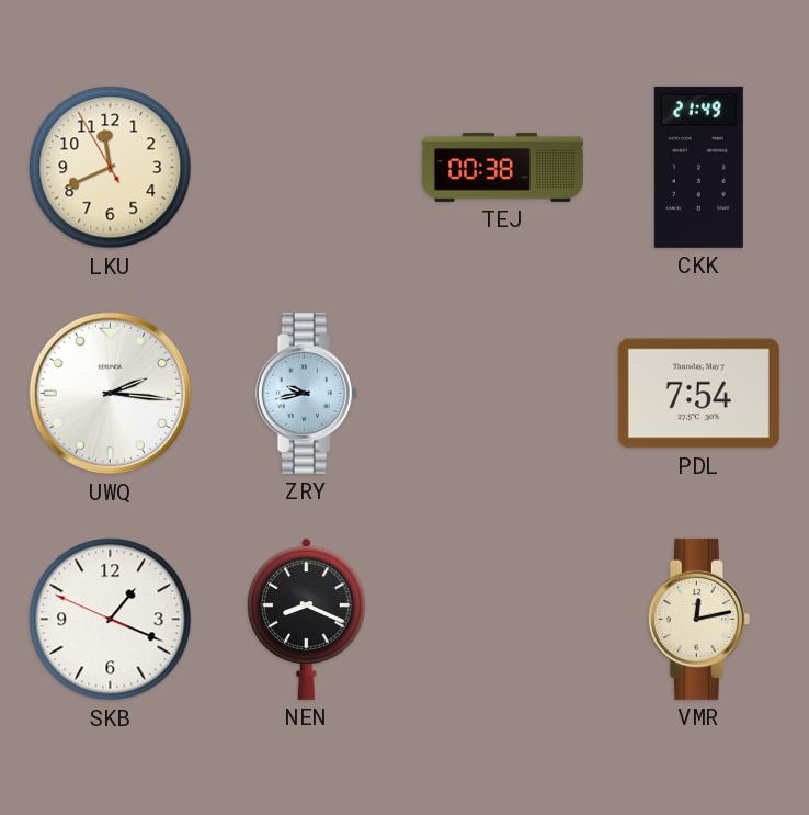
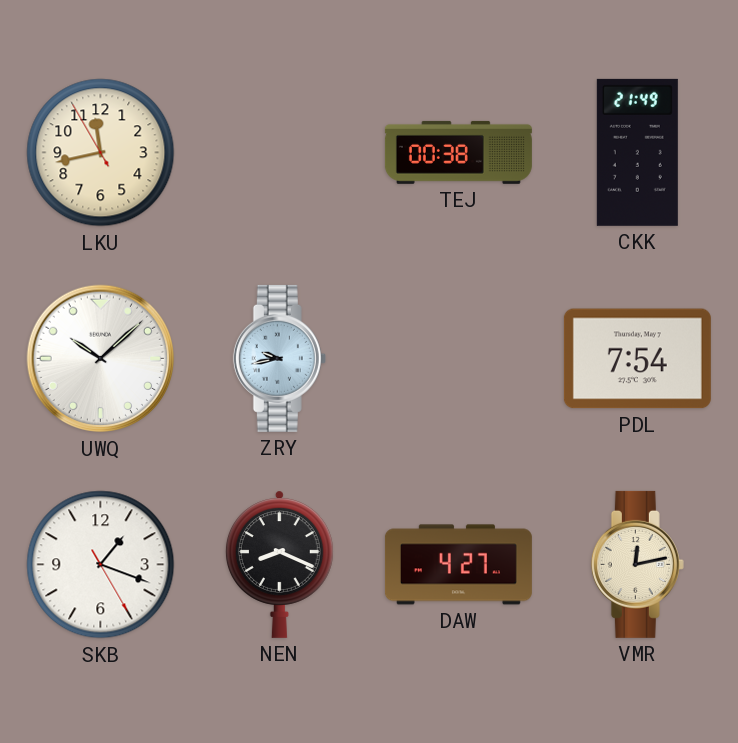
LKU: 11:40 -> 11:42
UWQ: 2:16 -> 10:08
SKB: 1:18:49 -> 1:18:25
DAW: none -> 4:27
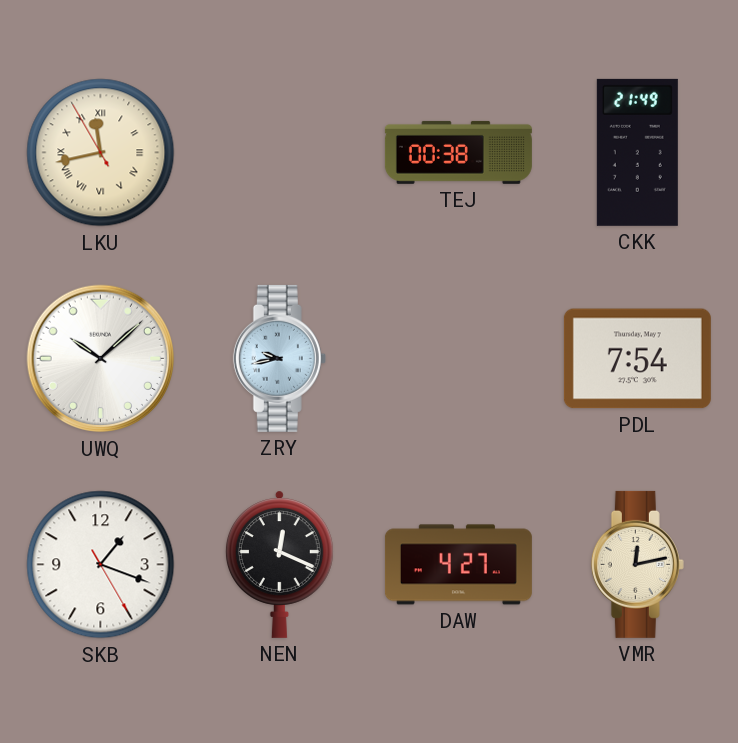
LKU numerals: Arabic -> Roman
NEN: 8:19 -> 12:19
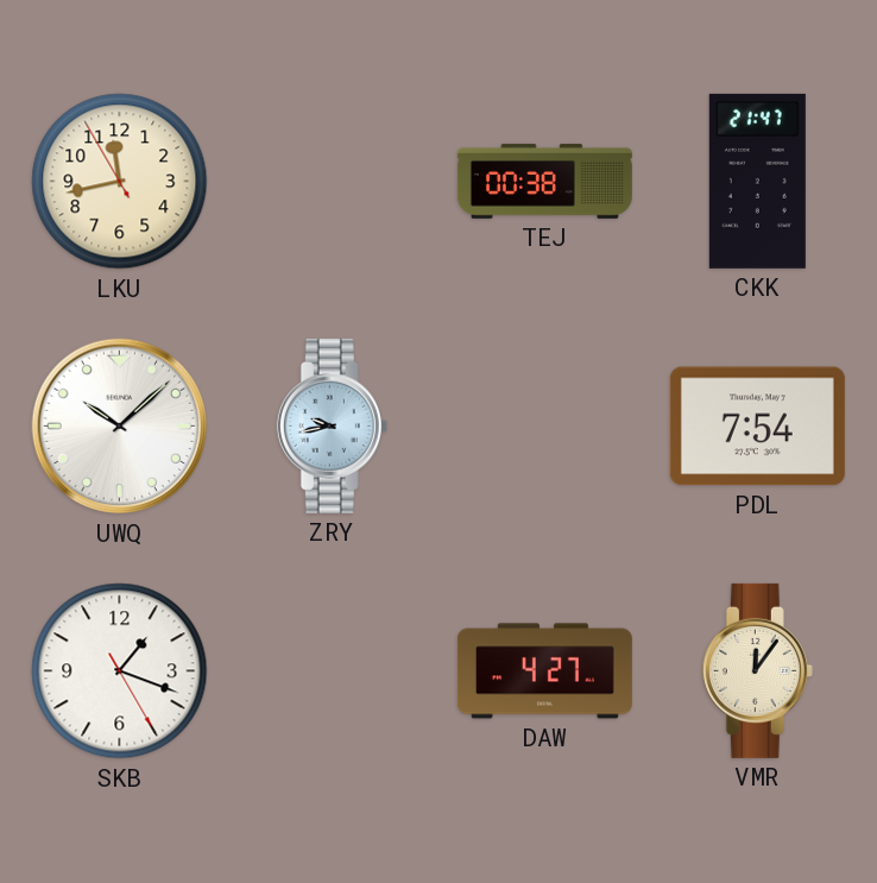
LKU numerals: Roman -> Arabic
CKK: 21:49 -> 21:47
NEN: 12:19 -> none
VMR: 12:13 -> 12:06
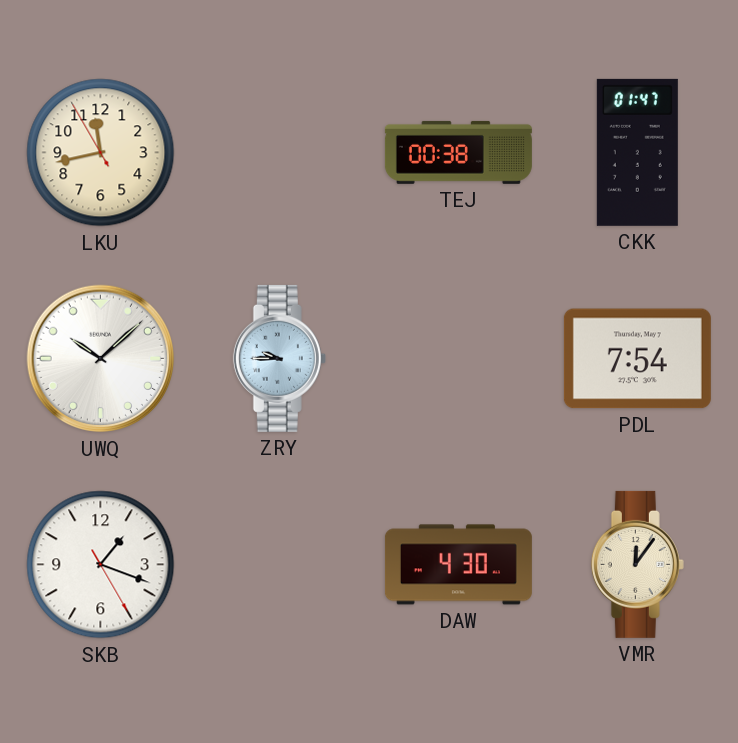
CKK: 21:47 -> 01:47
ZRY: 9:43 -> 9:45
DAW: 4:27 -> 4:30
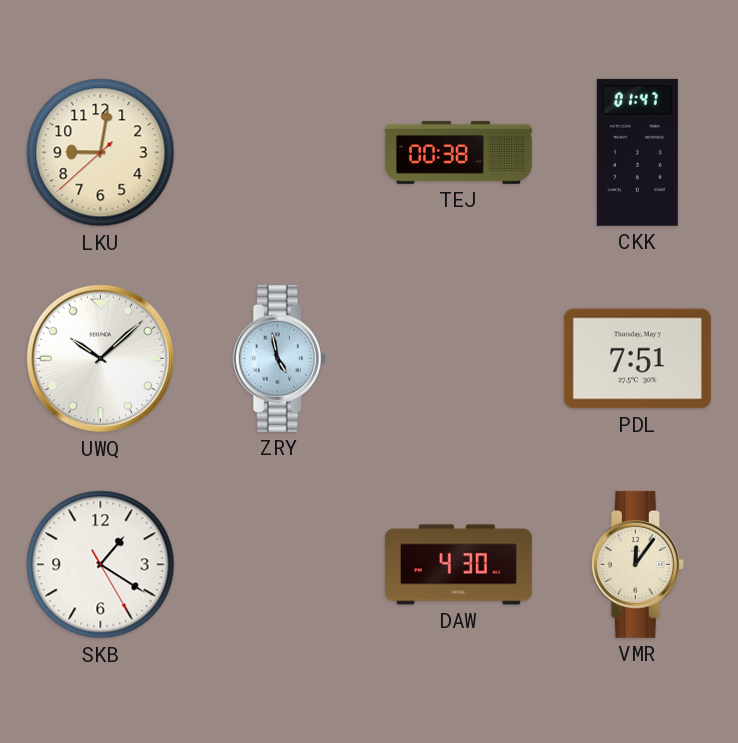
LKU: 11:42 -> 9:01
ZRY: 9:45 -> 4:58
PDL: 7:54 -> 7:51
SKB: 1:18 -> 1:20
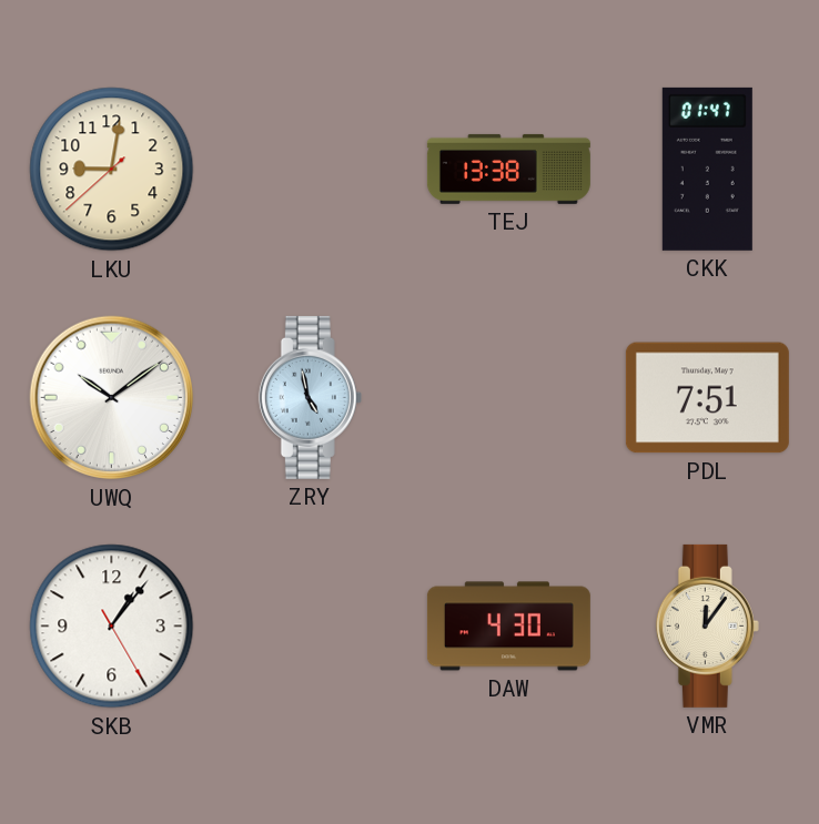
TEJ: 00:38 -> 13:38
UWQ: 10:08 -> 10:09
SKB: 1:20 -> 1:06
